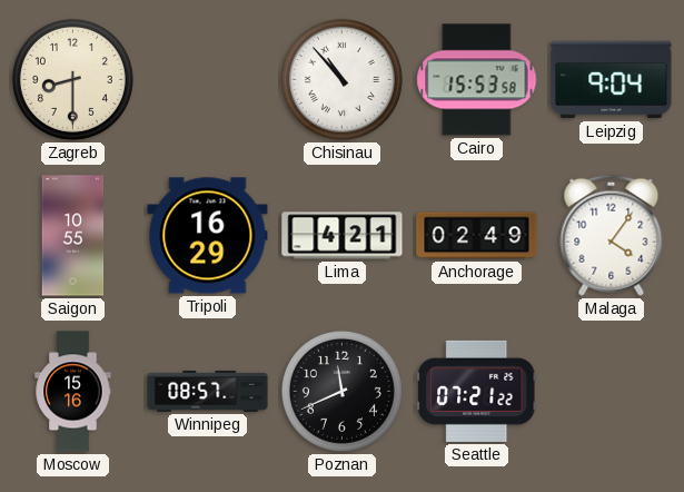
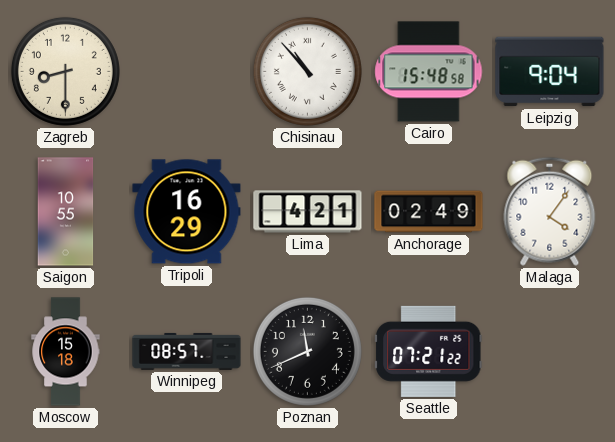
Cairo: 15:53 -> 15:48
Moscow: 15:16 -> 15:18
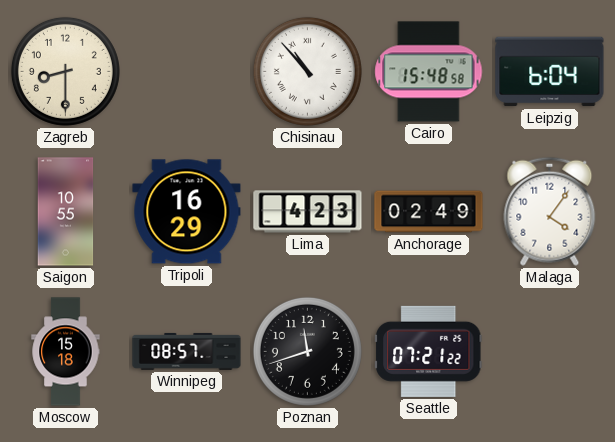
Leipzig: 9:04 -> 6:04
Lima: 4:21 -> 4:23
Poznan: 11:41 -> 11:42
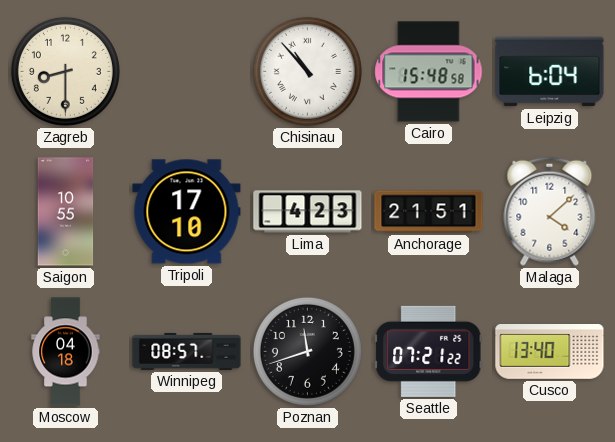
Tripoli: 16:29 -> 17:10
Anchorage: 02:49 -> 21:51
Malaga: 4:06 -> 4:08
Moscow: 15:18 -> 04:18
Cusco: none -> 13:40
